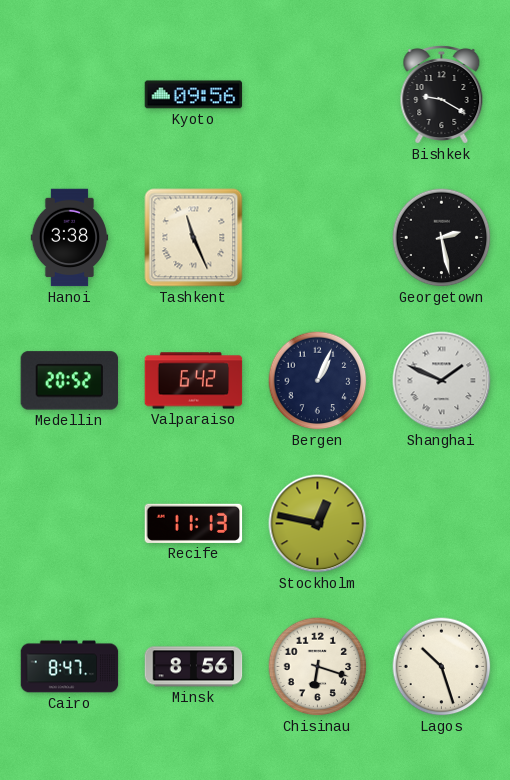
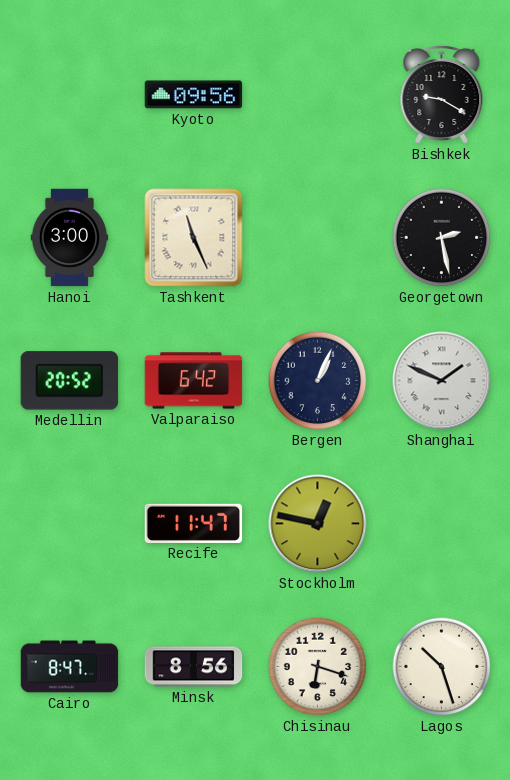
Hanoi: 3:38 -> 3:00
Recife: 11:13 -> 11:47
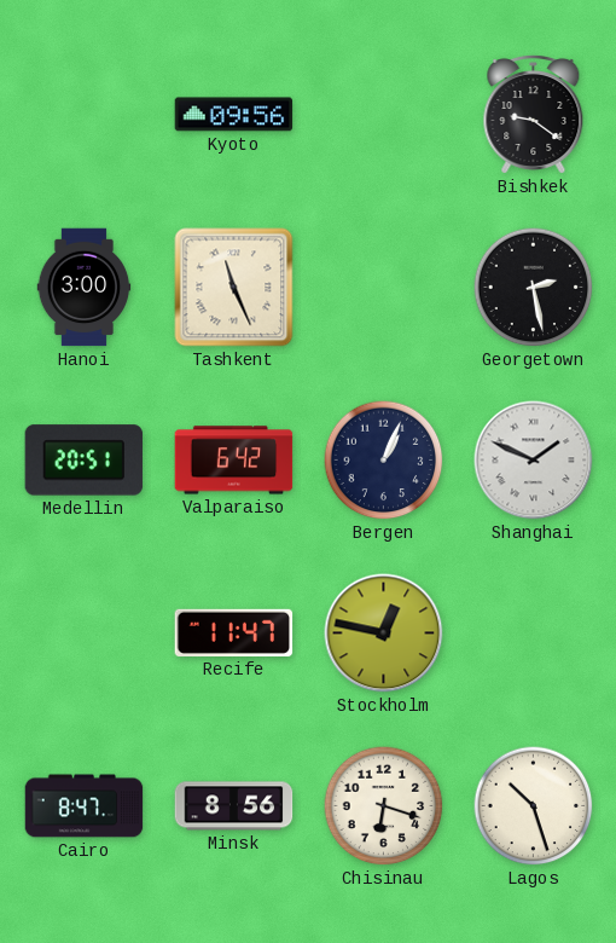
Bishkek: 9:20 -> 9:21
Medellin: 20:52 -> 20:51
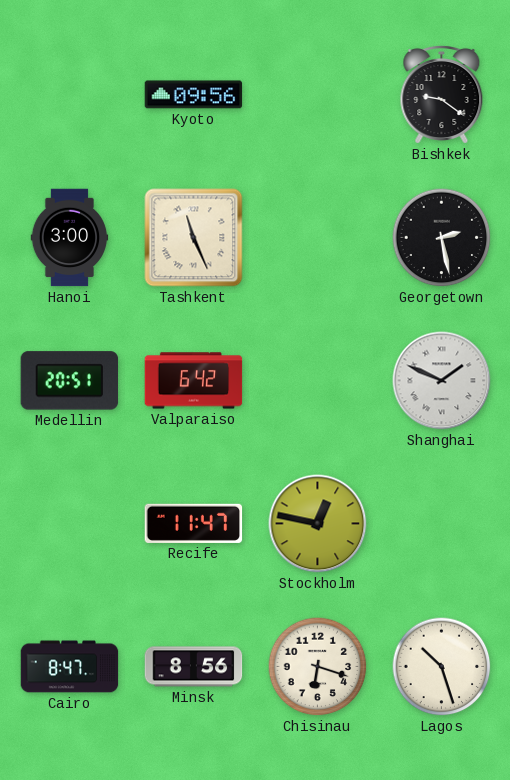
Bergen: 1:04 -> none
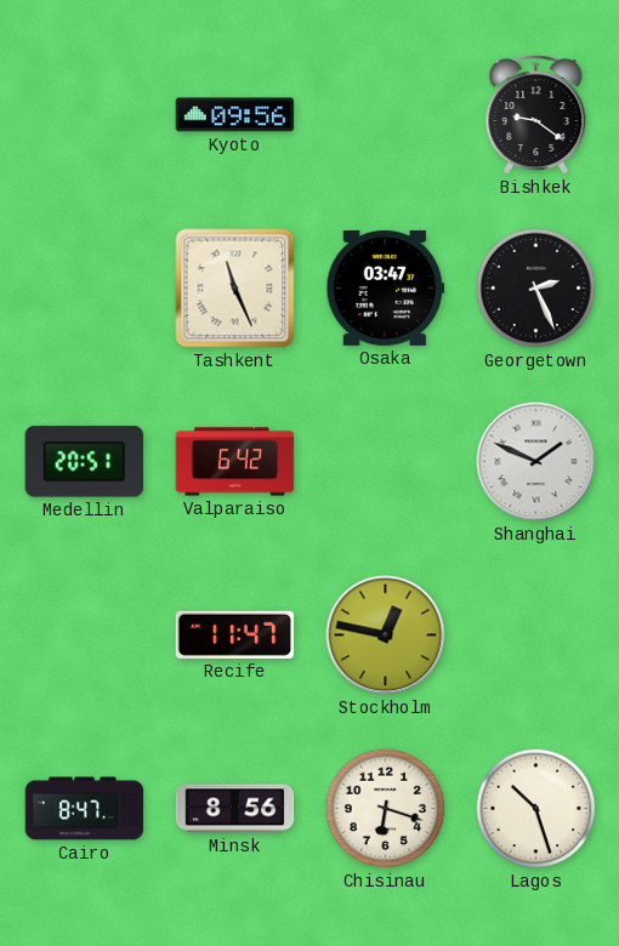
Hanoi: 3:00 -> none
Osaka: none -> 03:47
Georgetown: 2:28 -> 2:26
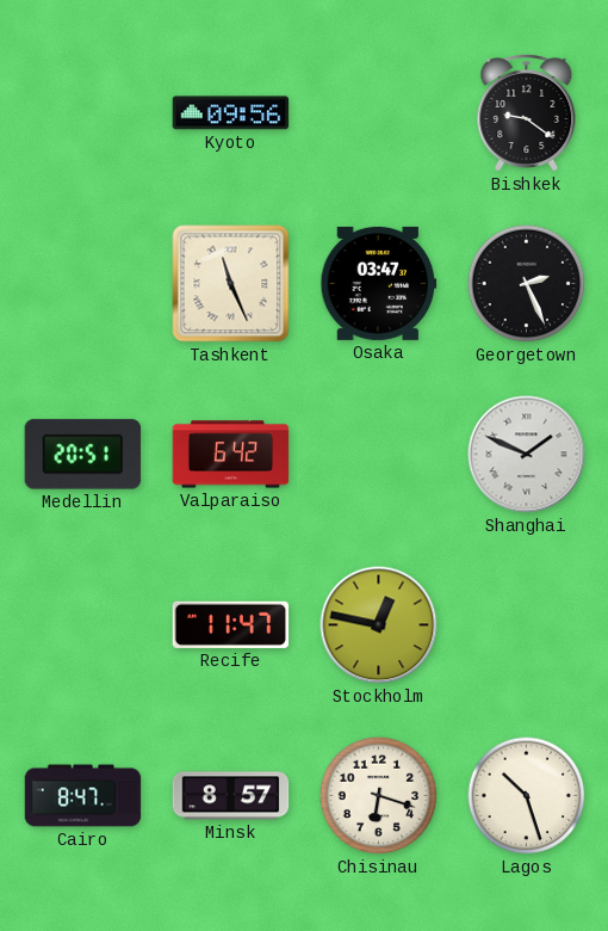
Minsk: 8:56 -> 8:57
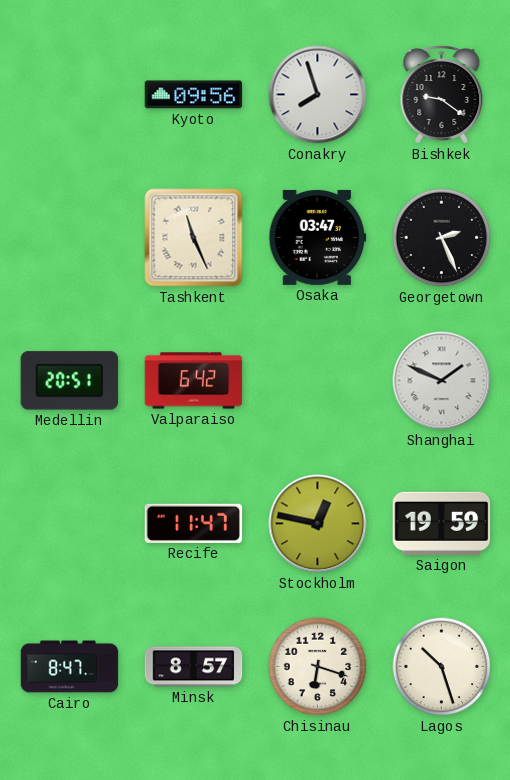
Conakry: none -> 7:57
Saigon: none -> 19:59
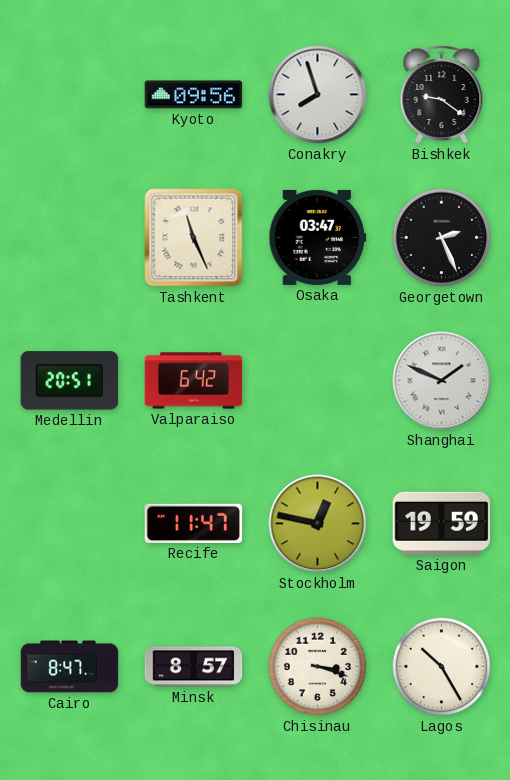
Chisinau: 6:18 -> 3:18
Lagos: 10:27 -> 10:25
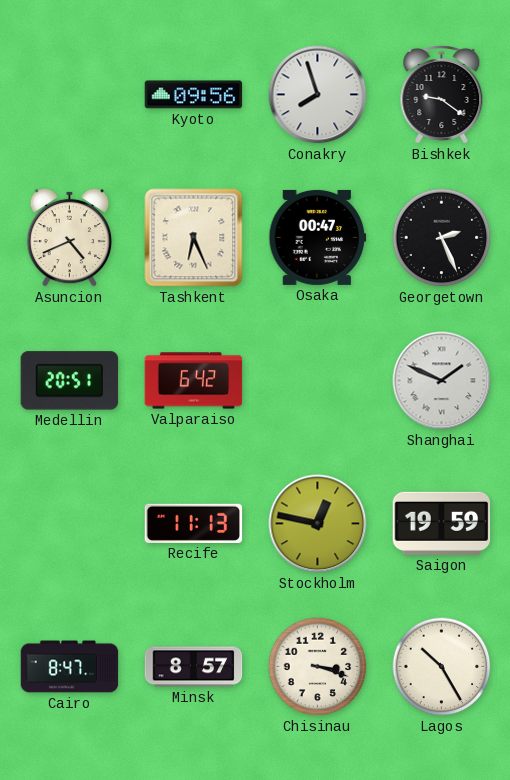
Asuncion: none -> 4:41
Tashkent: 11:26 -> 6:26
Osaka: 03:47 -> 00:47
Recife: 11:47 -> 11:13
